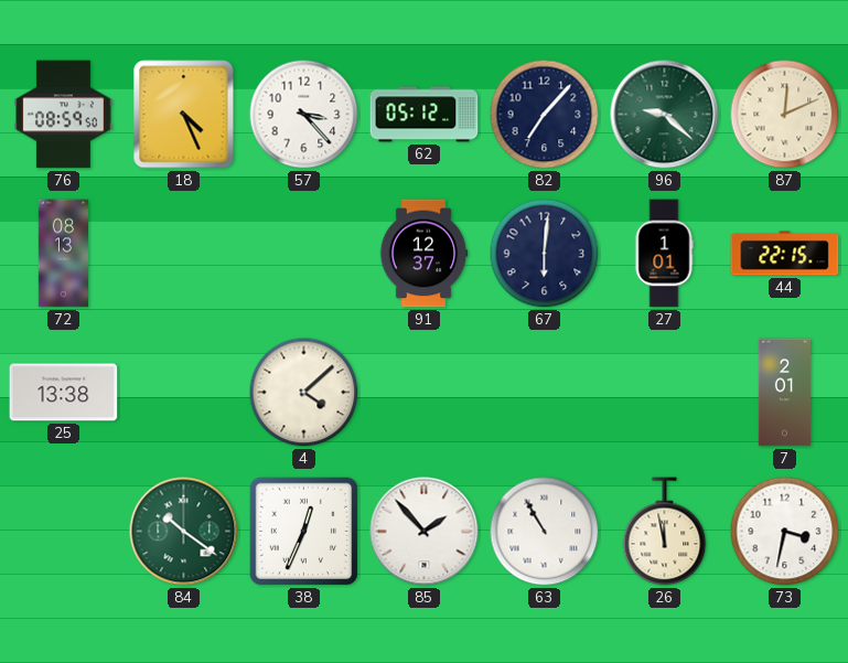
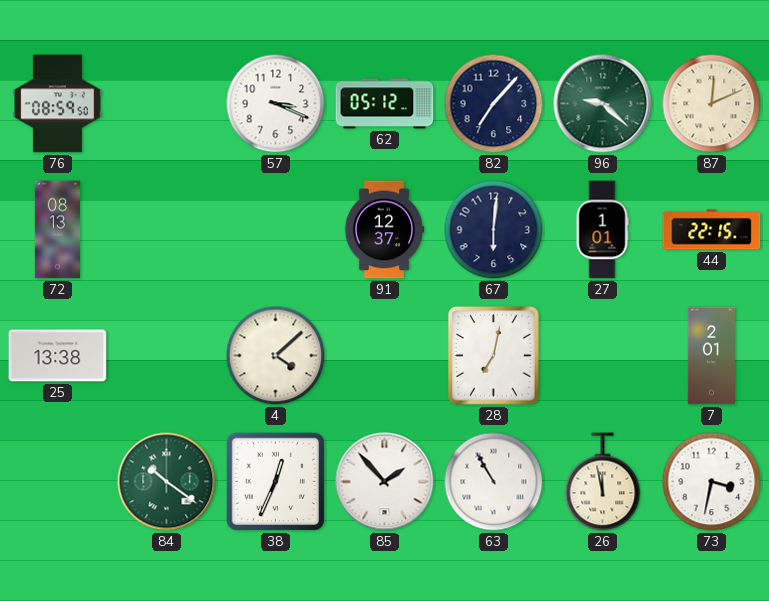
18: 4:26 -> none
57: 3:23 -> 3:19
28: none -> 7:02
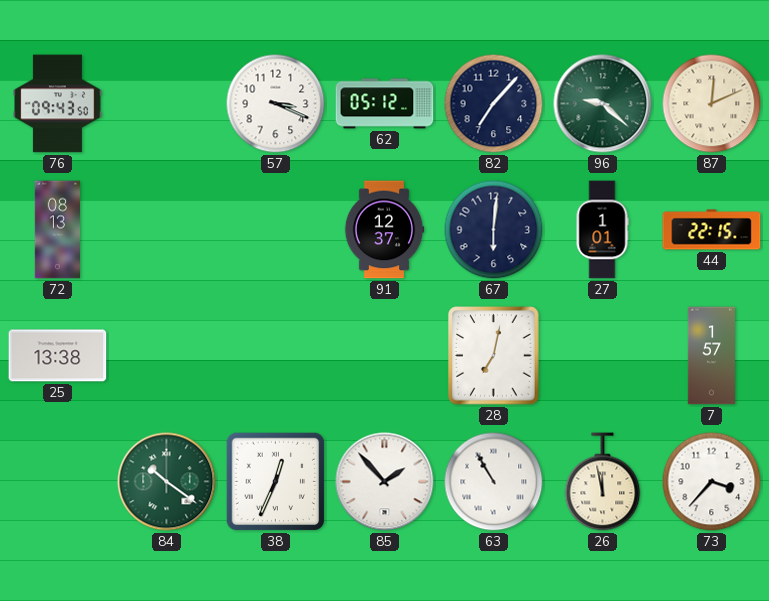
76: 08:59 -> 09:43
4: 4:08 -> none
7: 2:01 -> 1:57
73: 3:32 -> 3:37
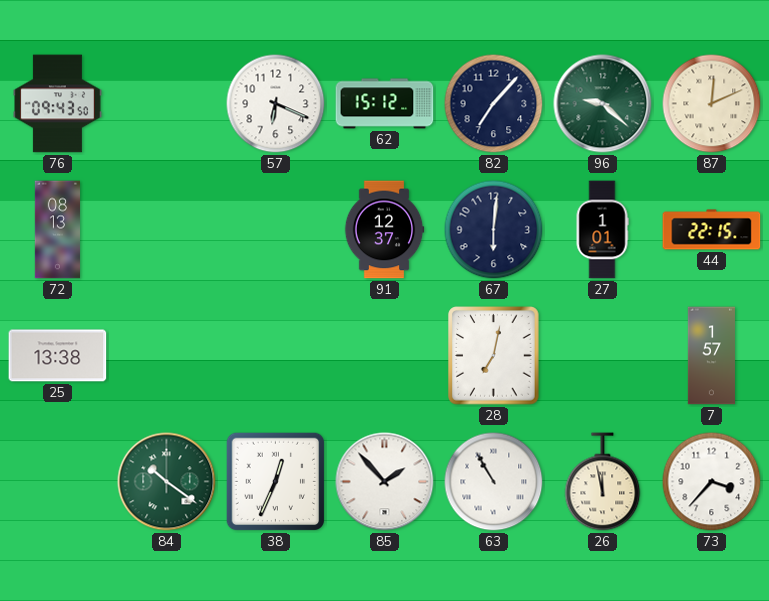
57: 3:19 -> 6:19
62: 05:12 -> 15:12
